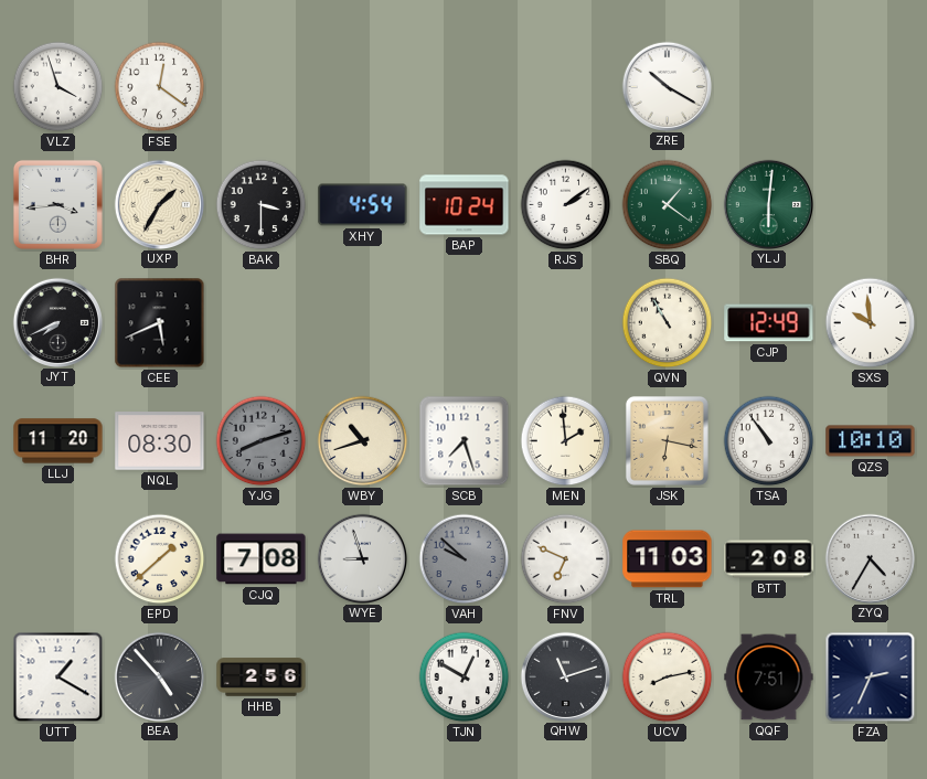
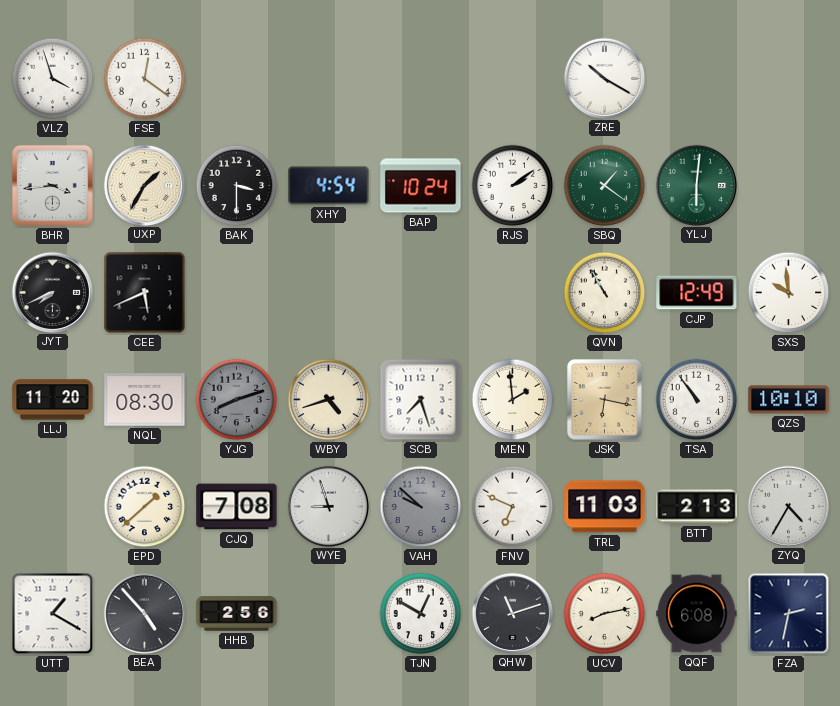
WBY: 10:42 -> 4:42
BTT: 2:08 -> 2:13
QQF: 7:51 -> 6:08
FZA: 2:34 -> 2:32
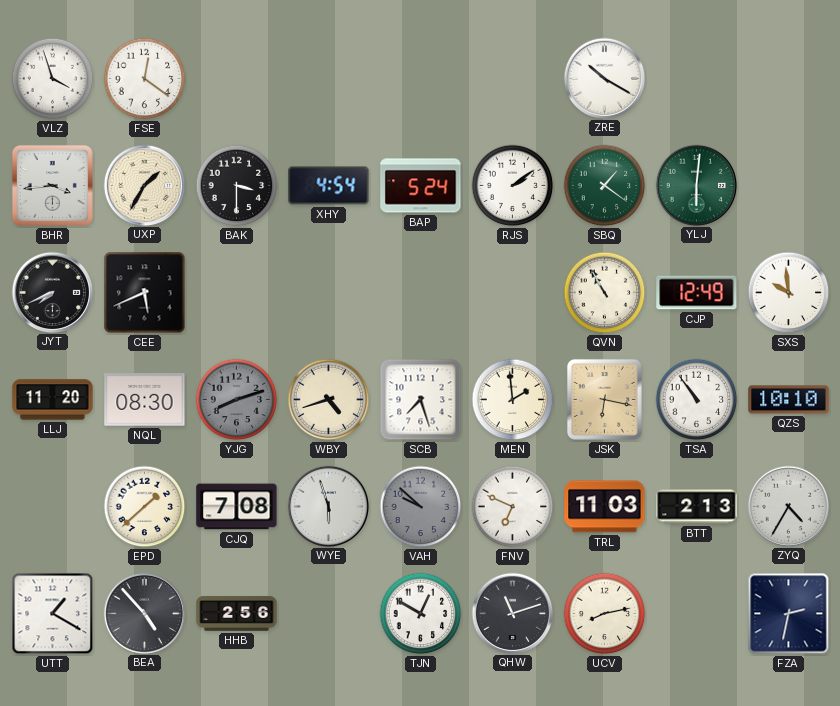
BAP: 10:24 -> 5:24
WYE: 8:57 -> 5:57
QQF: 6:08 -> none
